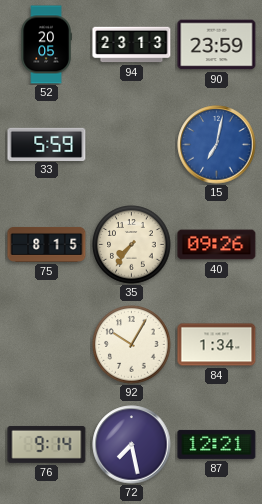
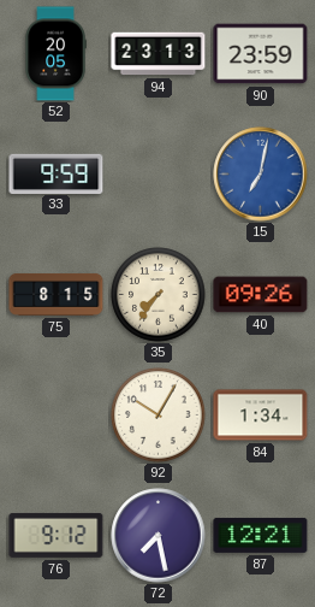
33: 5:59 -> 9:59
76: 9:14 -> 9:12
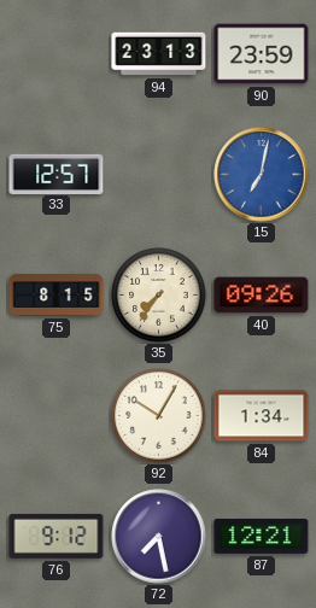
52: 20:05 -> none
33: 9:59 -> 12:57
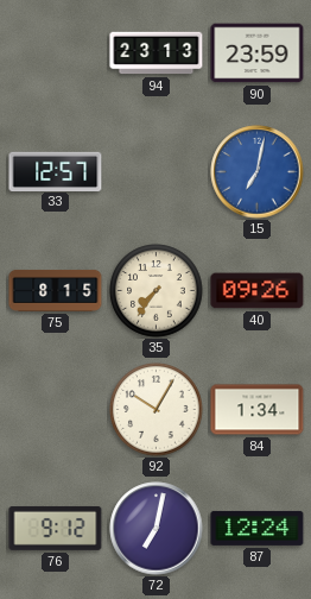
72: 7:28 -> 7:02
87: 12:21 -> 12:24
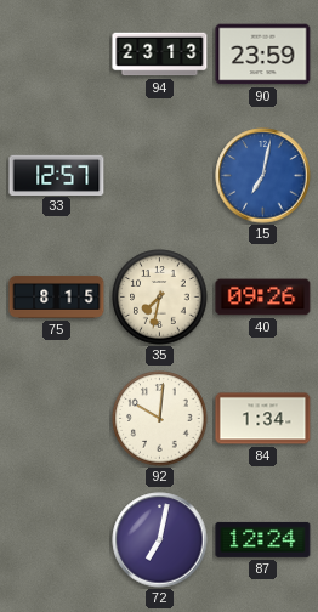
35: 7:36 -> 7:32
92: 10:05 -> 10:01
76: 9:12 -> none
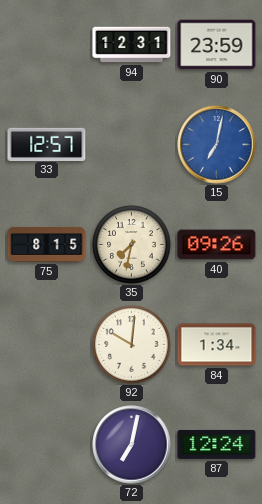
94: 23:13 -> 12:31
